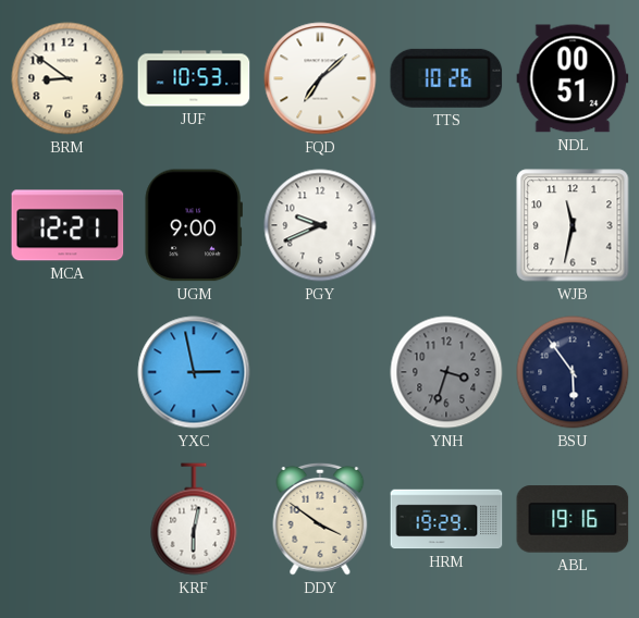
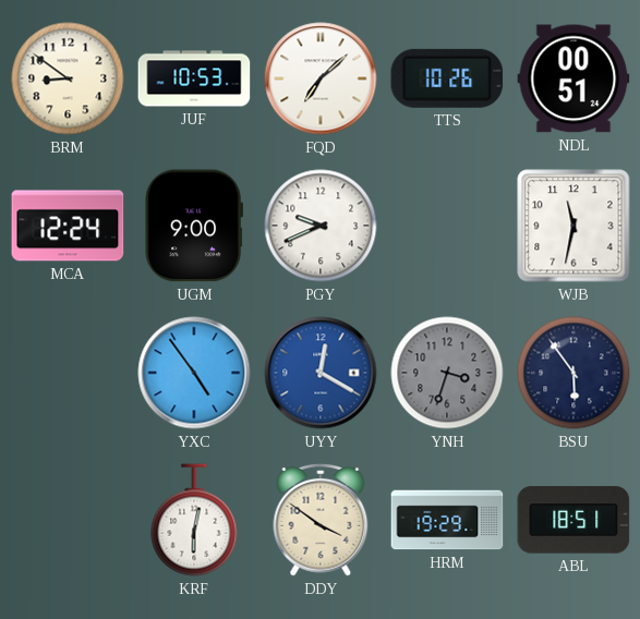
MCA: 12:21 -> 12:24
YXC: 2:58 -> 4:54
UYY: none -> 12:20
ABL: 19:16 -> 18:51
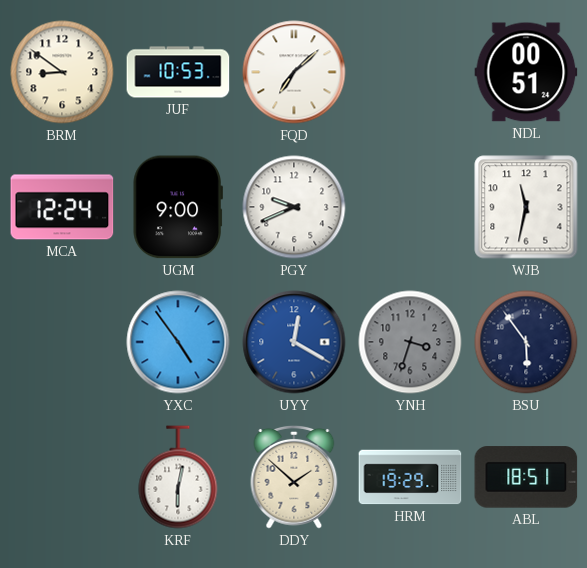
TTS: 10:26 -> none
DDY: 3:51 -> 1:52
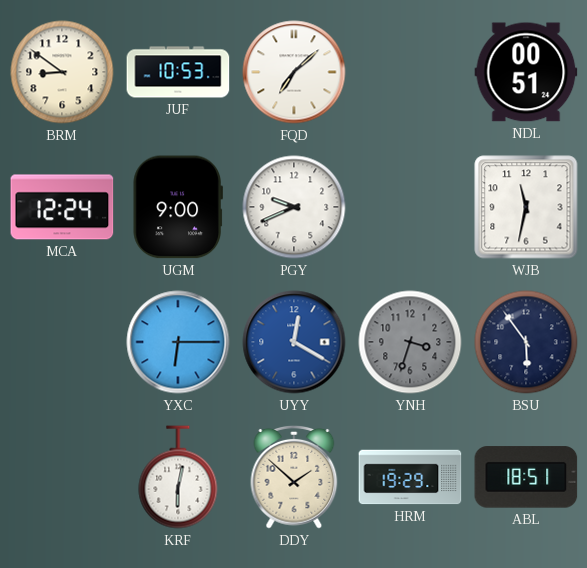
YXC: 4:54 -> 6:15
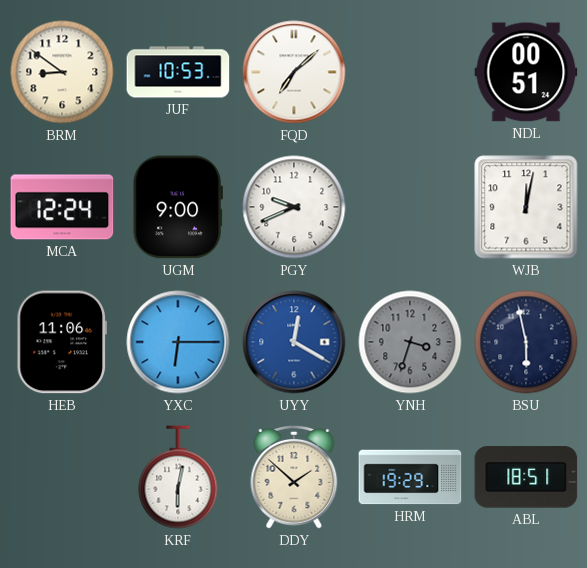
WJB: 11:32 -> 12:02
HEB: none -> 11:06
BSU: 5:54 -> 5:58
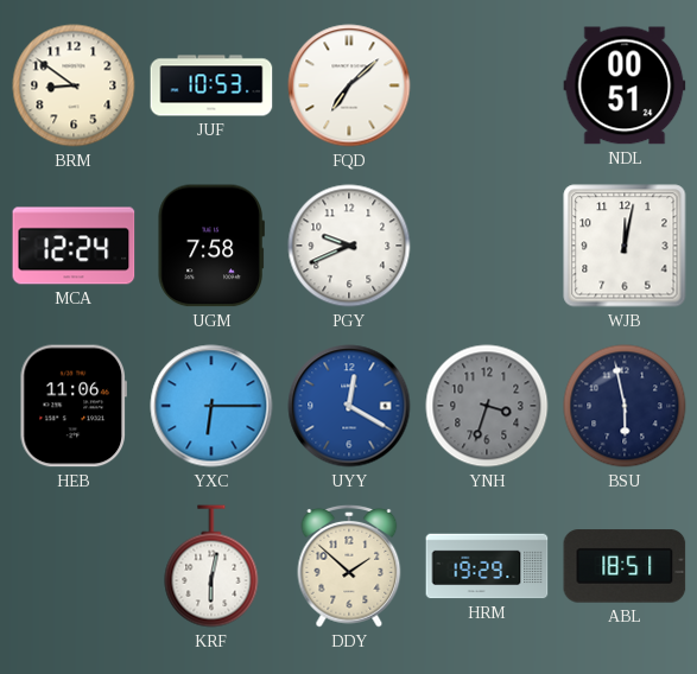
UGM: 9:00 -> 7:58
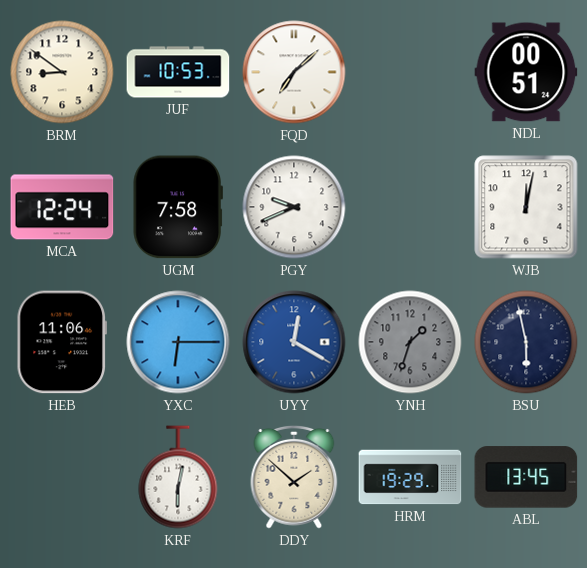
YNH: 3:33 -> 1:33
ABL: 18:51 -> 13:45
